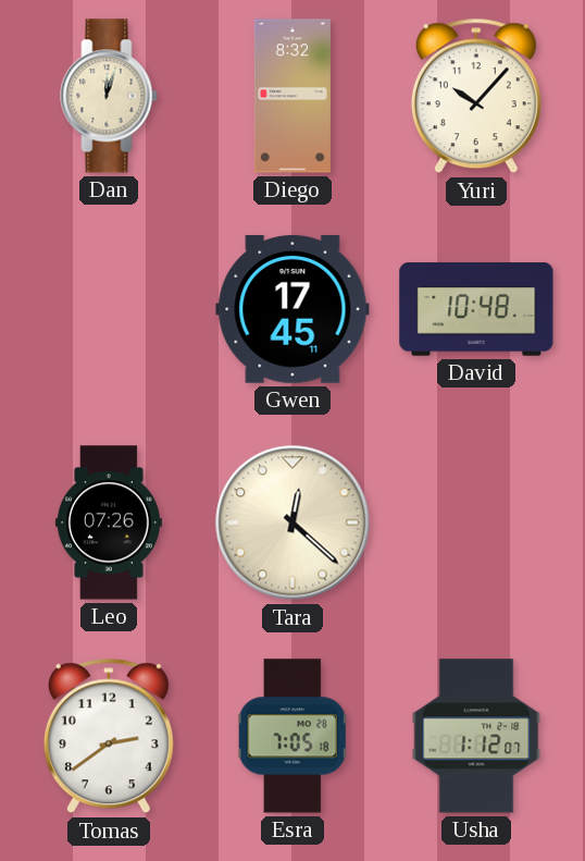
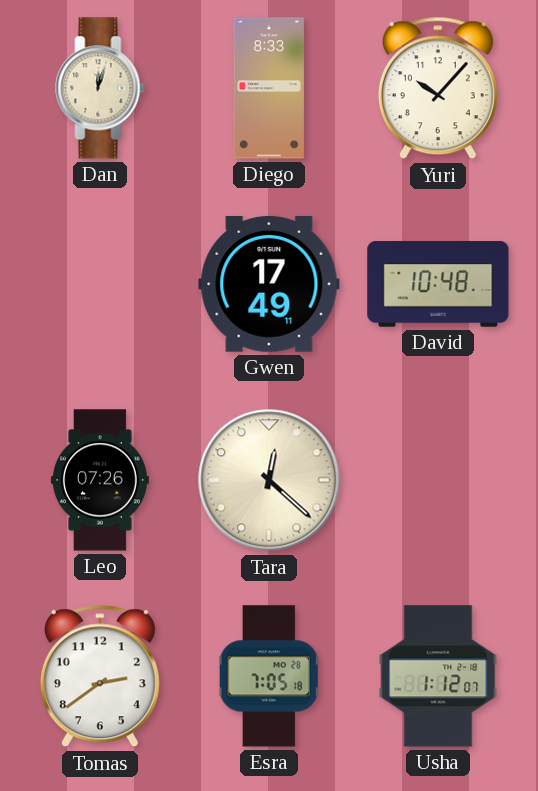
Diego: 8:32 -> 8:33
Gwen: 17:45 -> 17:49
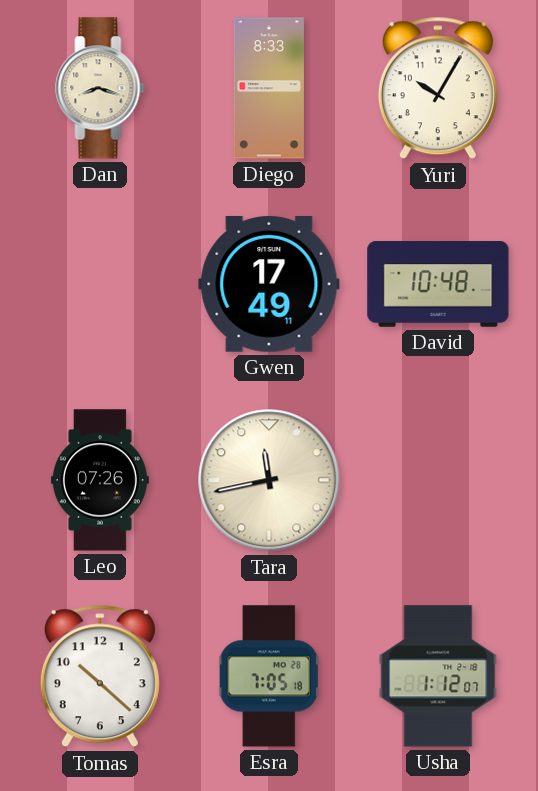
Dan: 12:03 -> 8:18
Yuri: 10:07 -> 10:05
Tara: 12:22 -> 11:43
Tomas: 2:39 -> 10:22
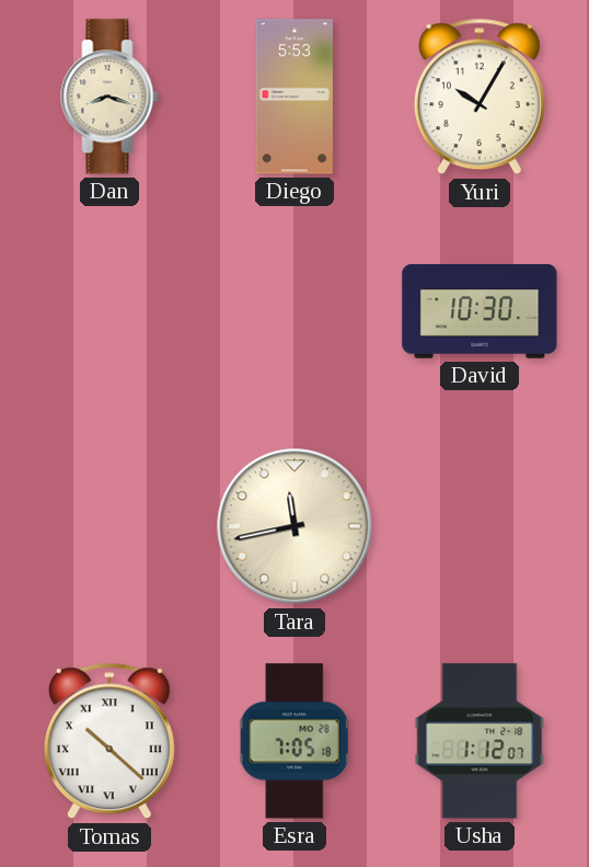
Diego: 8:33 -> 5:53
Gwen: 17:49 -> none
David: 10:48 -> 10:30
Leo: 07:26 -> none
Tomas numerals: Arabic -> Roman
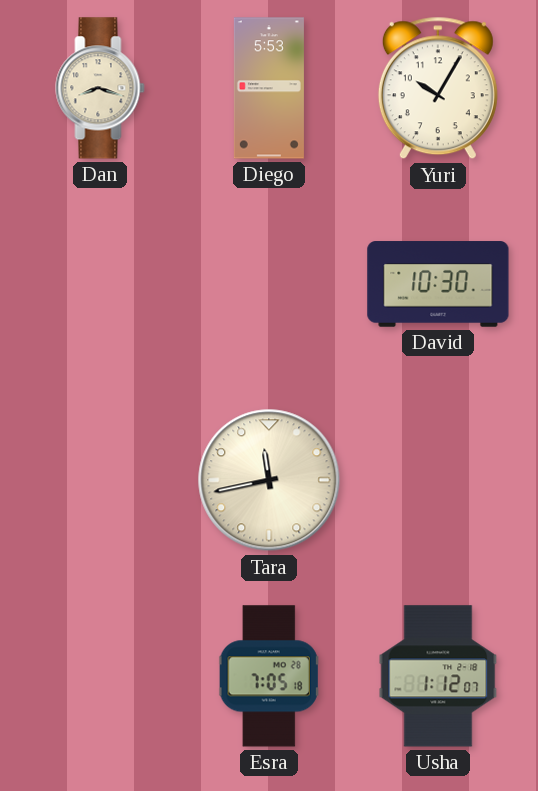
Tomas: 10:22 -> none
